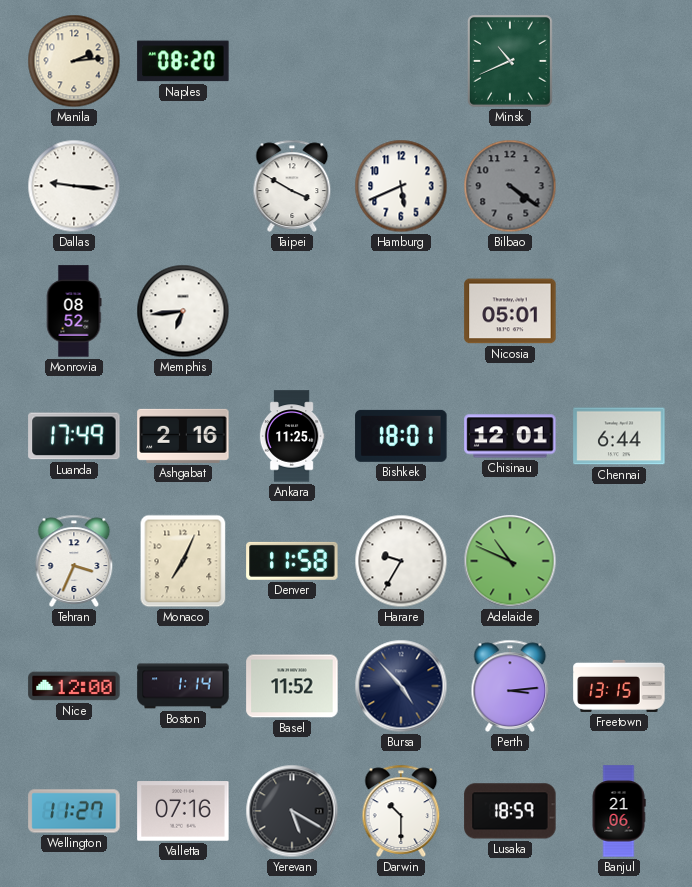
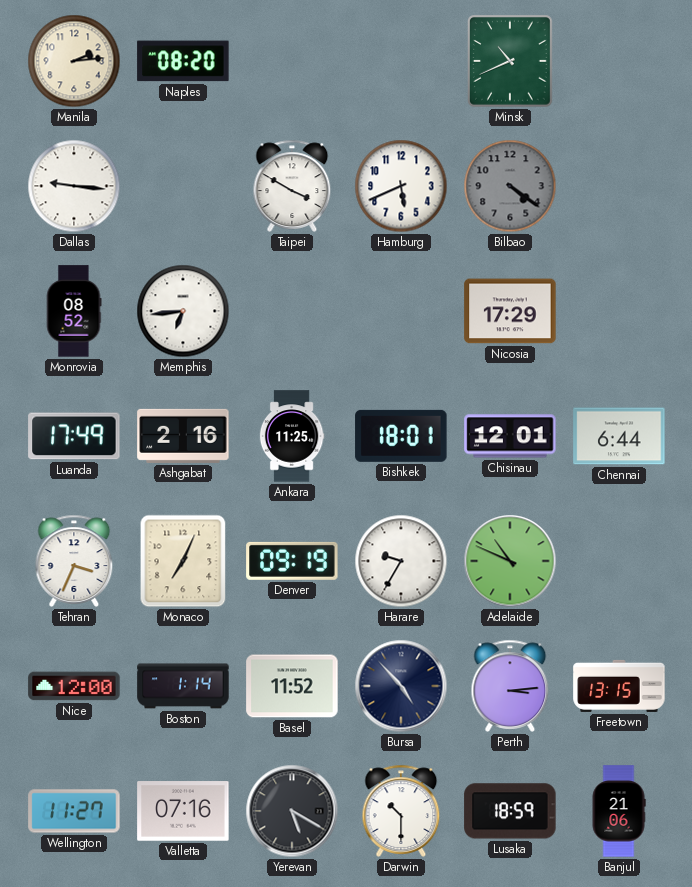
Nicosia: 05:01 -> 17:29
Denver: 11:58 -> 09:19
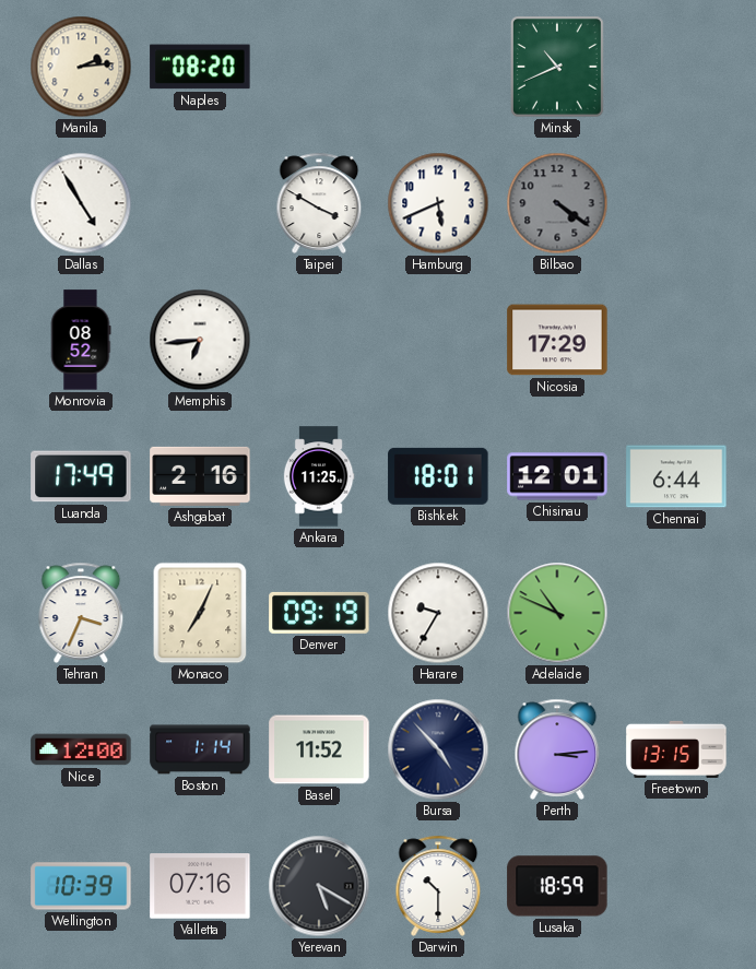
Dallas: 9:16 -> 4:55
Wellington: 11:27 -> 10:39
Banjul: 21:06 -> none
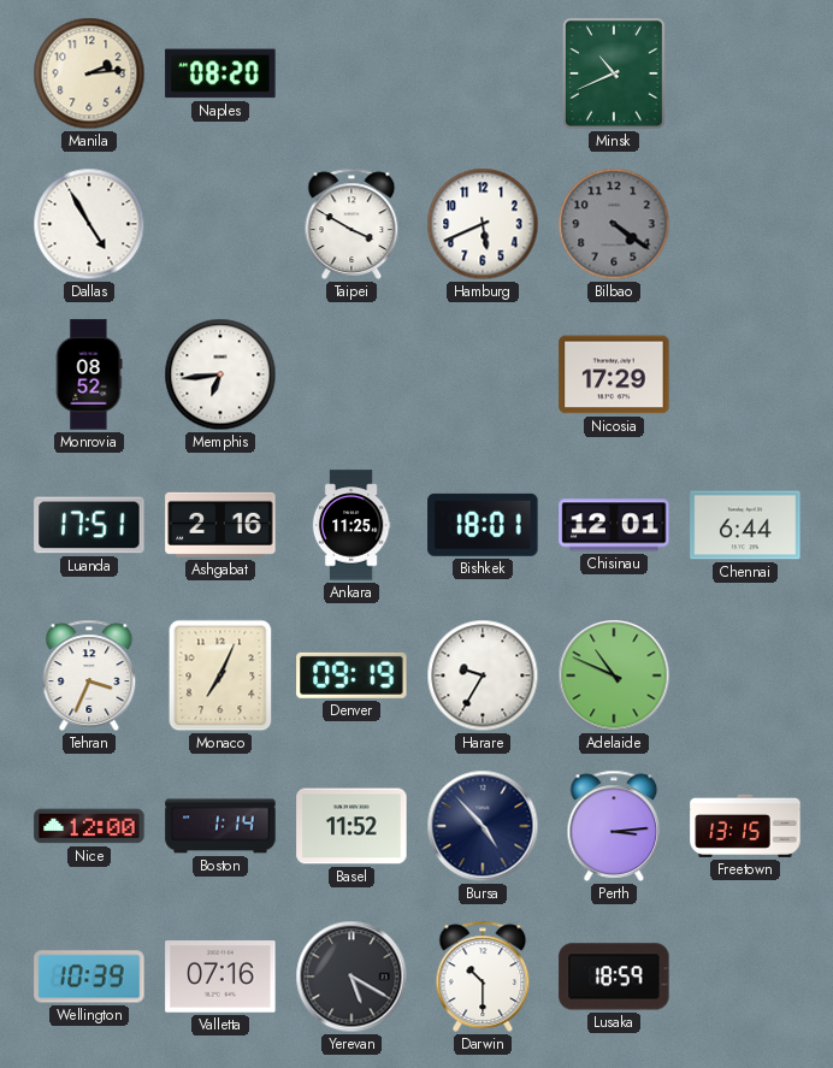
Luanda: 17:49 -> 17:51
